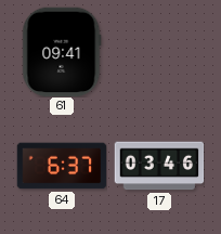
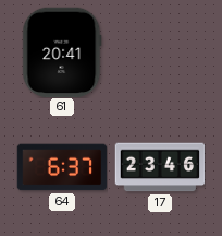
61: 09:41 -> 20:41
17: 03:46 -> 23:46
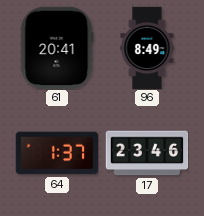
96: none -> 8:49
64: 6:37 -> 1:37
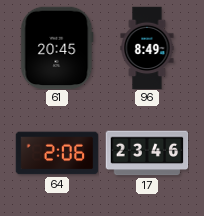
61: 20:41 -> 20:45
64: 1:37 -> 2:06
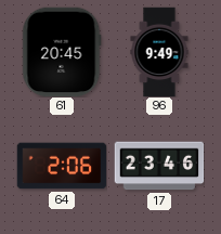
96: 8:49 -> 9:49
